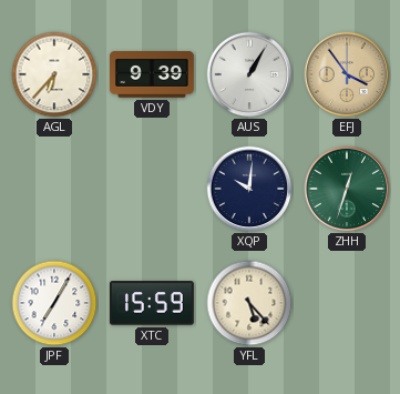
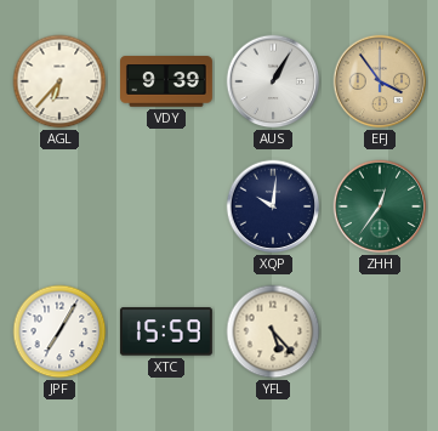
ZHH: 12:33 -> 12:36
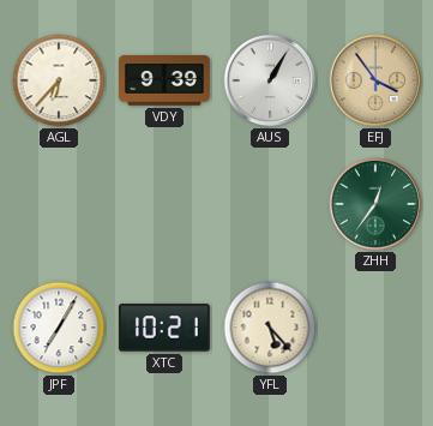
XQP: 10:01 -> none
XTC: 15:59 -> 10:21
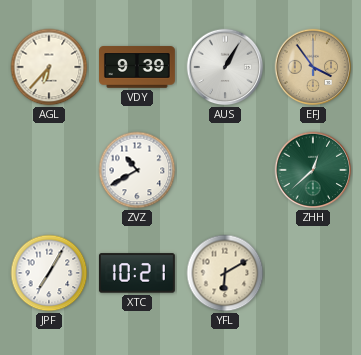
ZVZ: none -> 10:40
ZHH: 12:36 -> 12:38
YFL: 5:23 -> 6:10
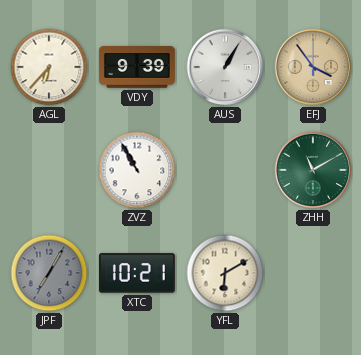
ZVZ: 10:40 -> 10:55
ZHH: 12:38 -> 11:10
JPF dial: white -> grey
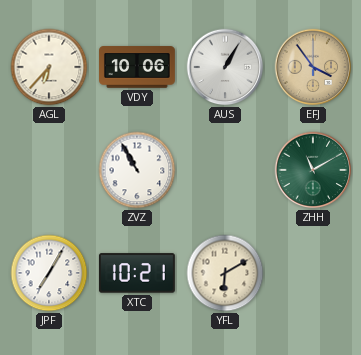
VDY: 9:39 -> 10:06
JPF dial: grey -> white
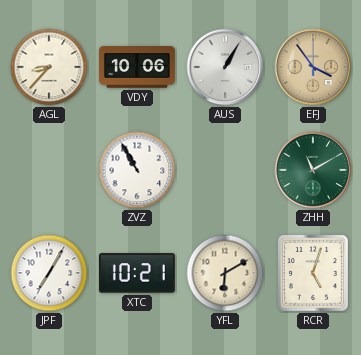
AGL: 6:37 -> 8:37
RCR: none -> 5:03
